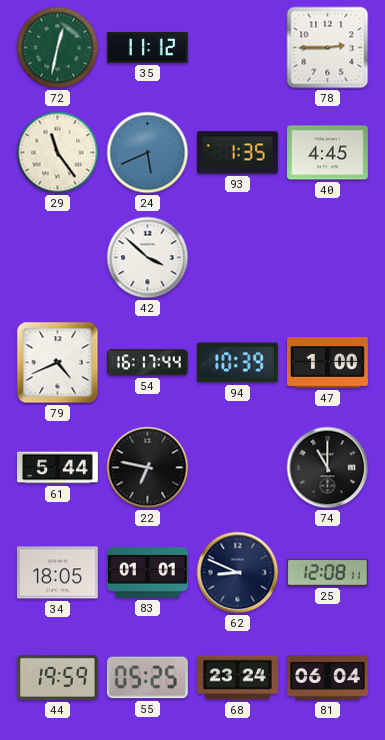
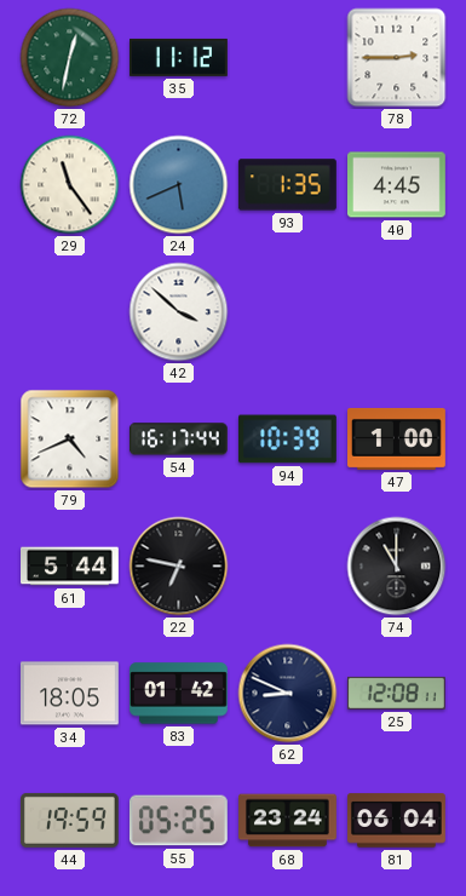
83: 01:01 -> 01:42
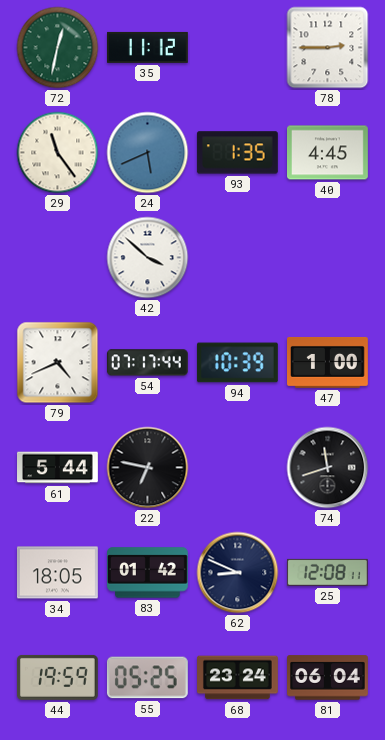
54: 16:17 -> 07:17
74: 11:00 -> 11:42
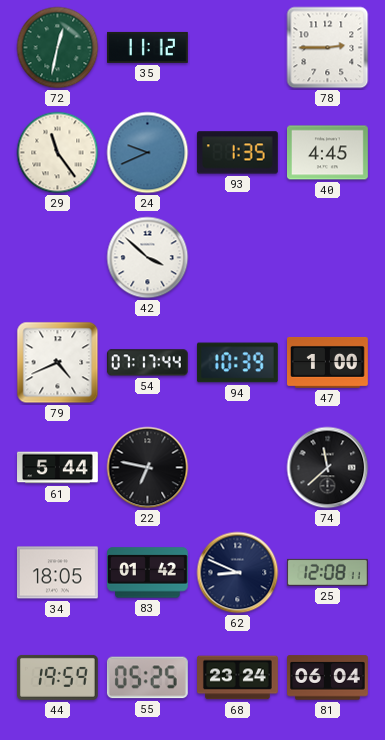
24: 5:41 -> 9:41
74: 11:42 -> 11:38
